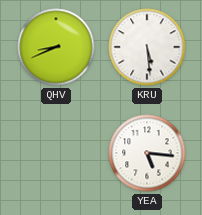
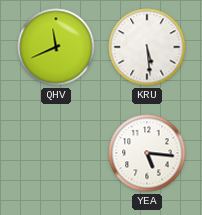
QHV: 8:41 -> 11:41
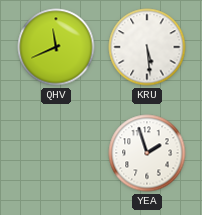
YEA: 5:16 -> 1:57
